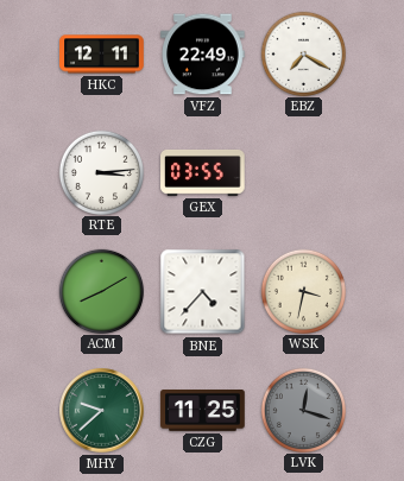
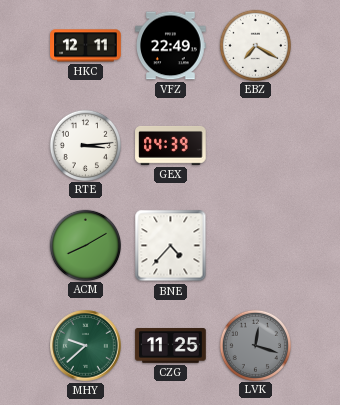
GEX: 03:55 -> 04:39
WSK: 3:32 -> none
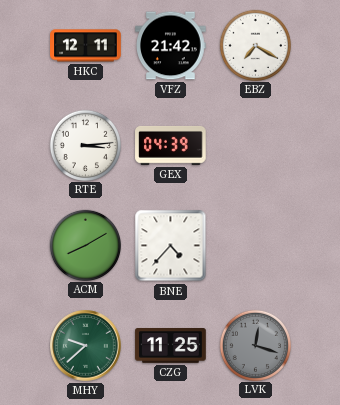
VFZ: 22:49 -> 21:42
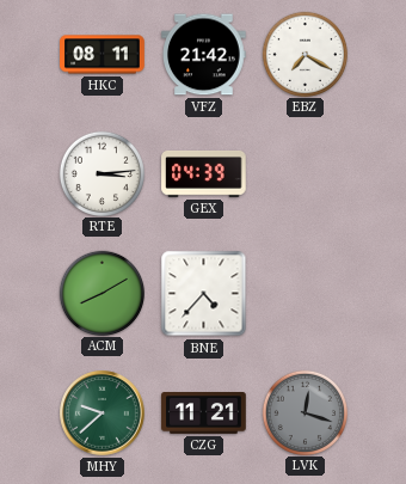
HKC: 12:11 -> 08:11
CZG: 11:25 -> 11:21
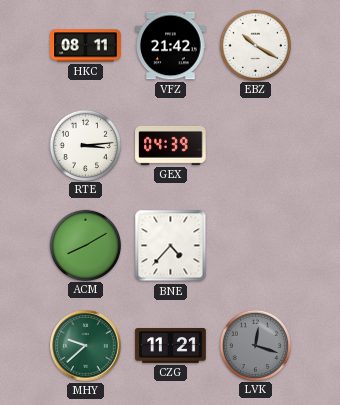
EBZ: 7:20 -> 10:20
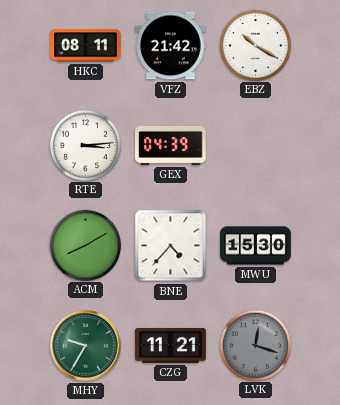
MWU: none -> 15:30
MHY: 9:38 -> 9:35
